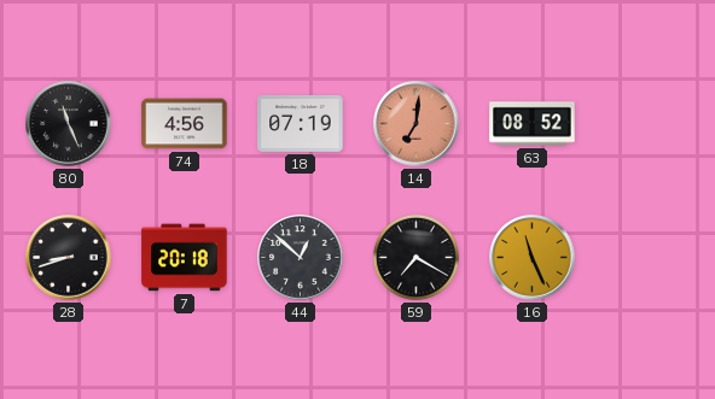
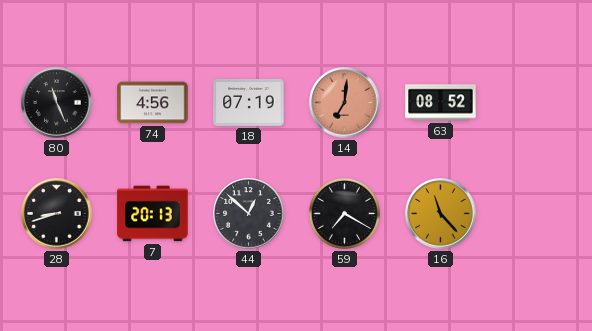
7: 20:18 -> 20:13
16: 11:26 -> 11:23
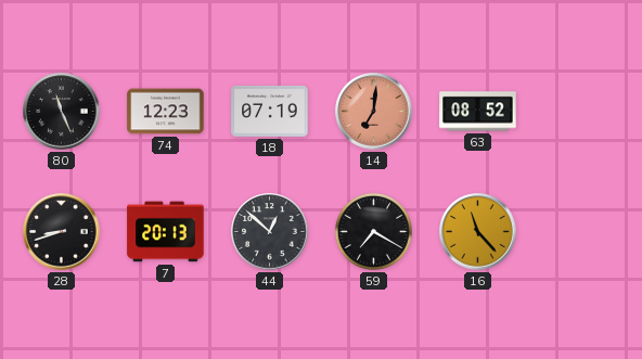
74: 4:56 -> 12:23
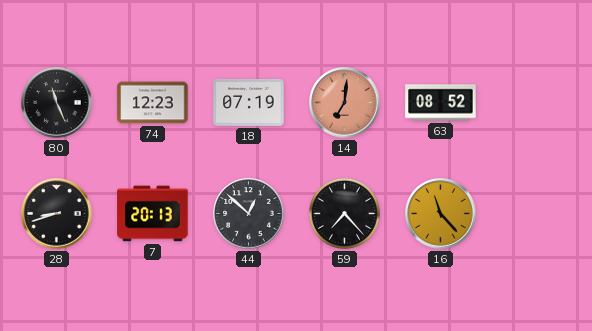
59: 7:20 -> 7:23
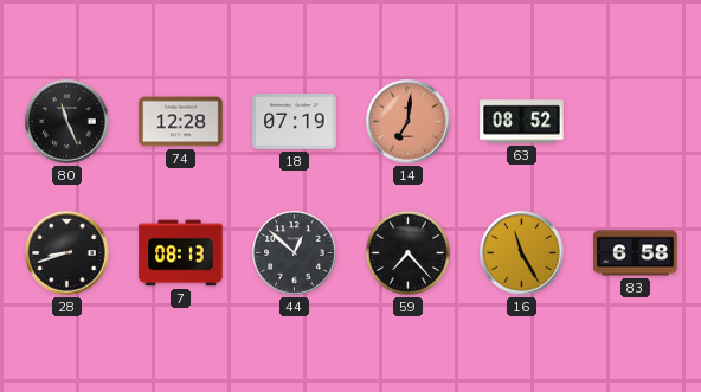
74: 12:23 -> 12:28
7: 20:13 -> 08:13
16: 11:23 -> 11:25
83: none -> 6:58
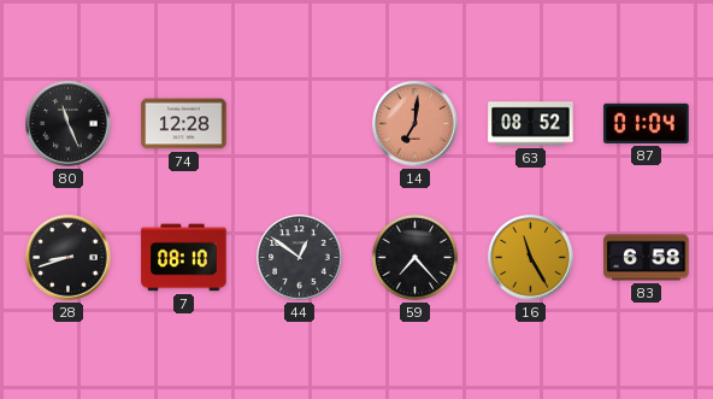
18: 07:19 -> none
87: none -> 01:04
7: 08:13 -> 08:10
44: 12:52 -> 12:51
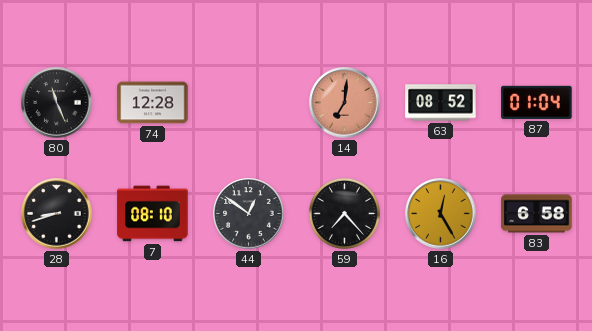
16: 11:25 -> 12:25
